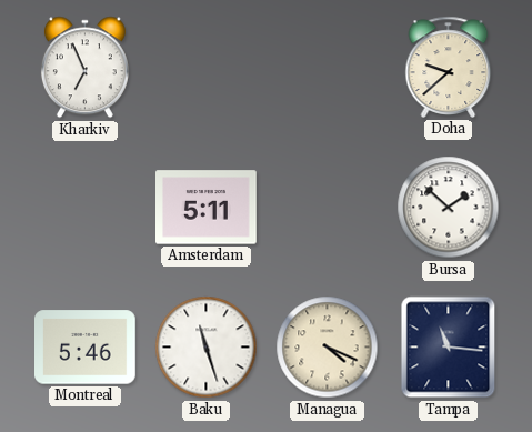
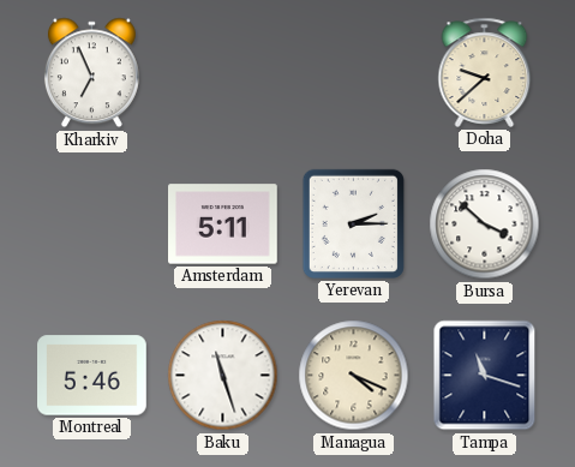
Yerevan: none -> 2:15
Bursa: 1:52 -> 3:52
Tampa: 11:16 -> 11:18
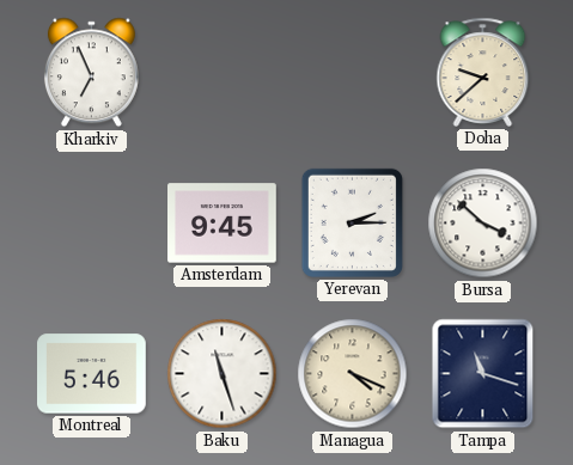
Amsterdam: 5:11 -> 9:45
